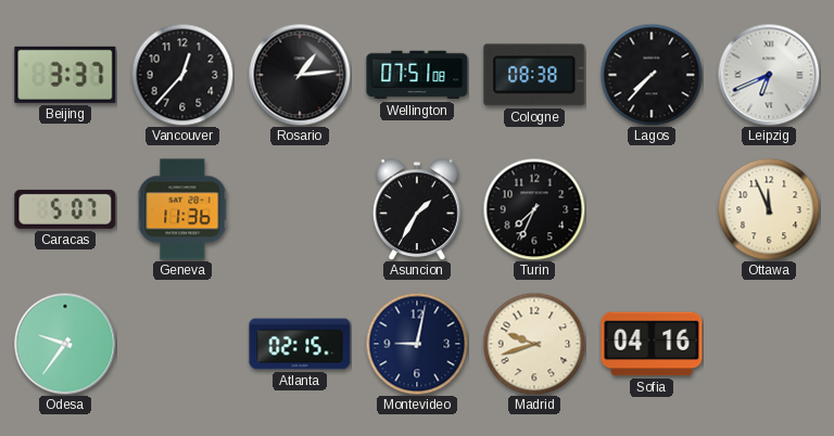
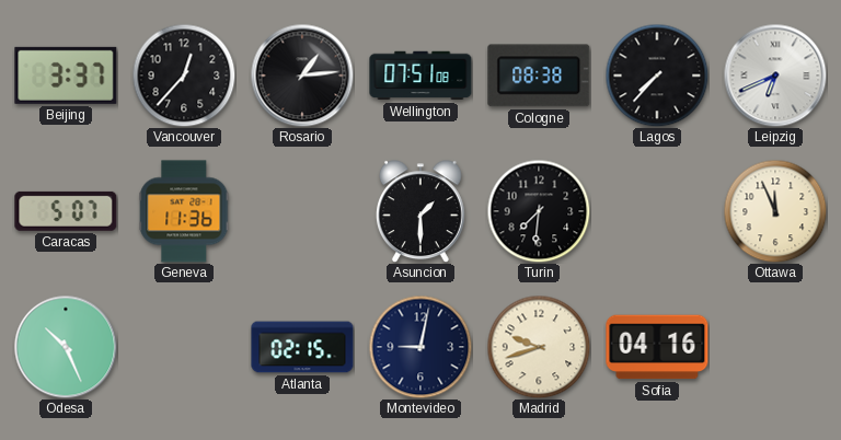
Asuncion: 1:35 -> 1:30
Turin: 7:34 -> 7:31
Odesa: 9:36 -> 10:26
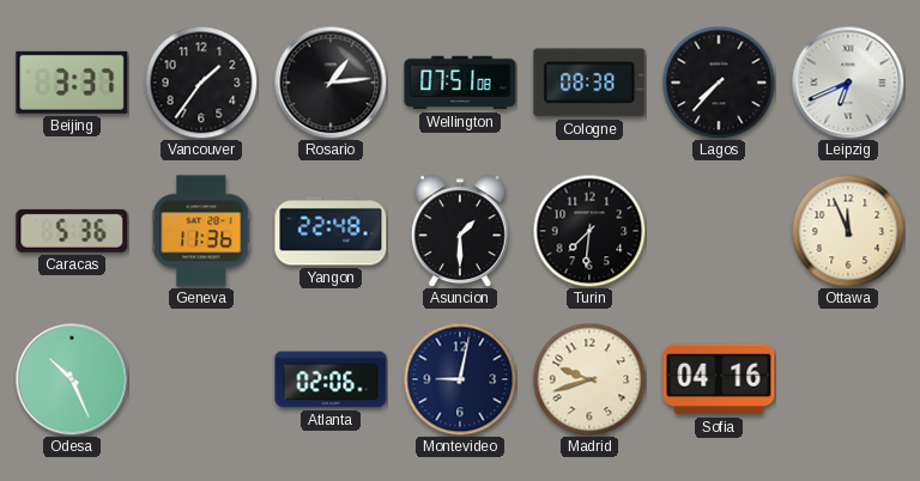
Vancouver: 12:37 -> 1:36
Caracas: 5:07 -> 5:36
Yangon: none -> 22:48
Atlanta: 02:15 -> 02:06
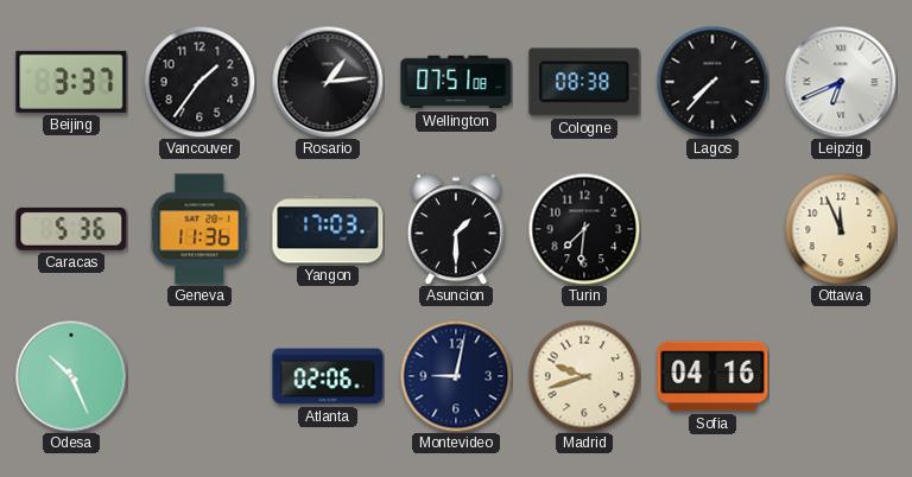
Yangon: 22:48 -> 17:03
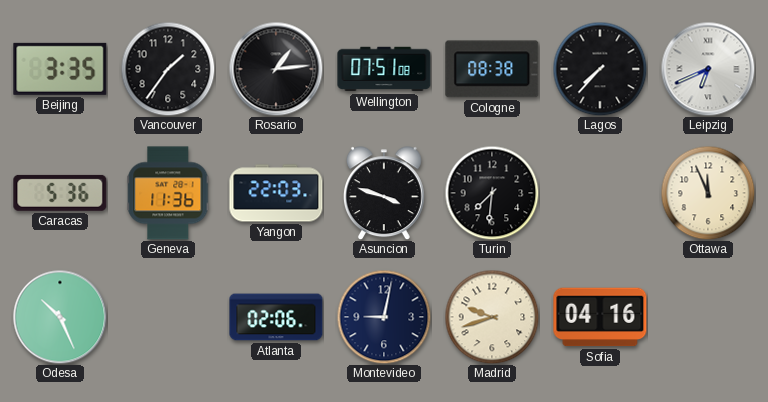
Beijing: 3:37 -> 3:35
Yangon: 17:03 -> 22:03
Asuncion: 1:30 -> 3:48
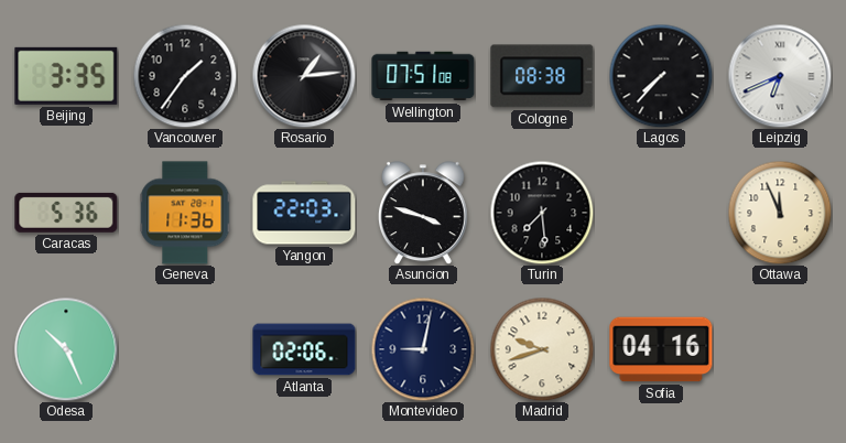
Turin: 7:31 -> 7:29
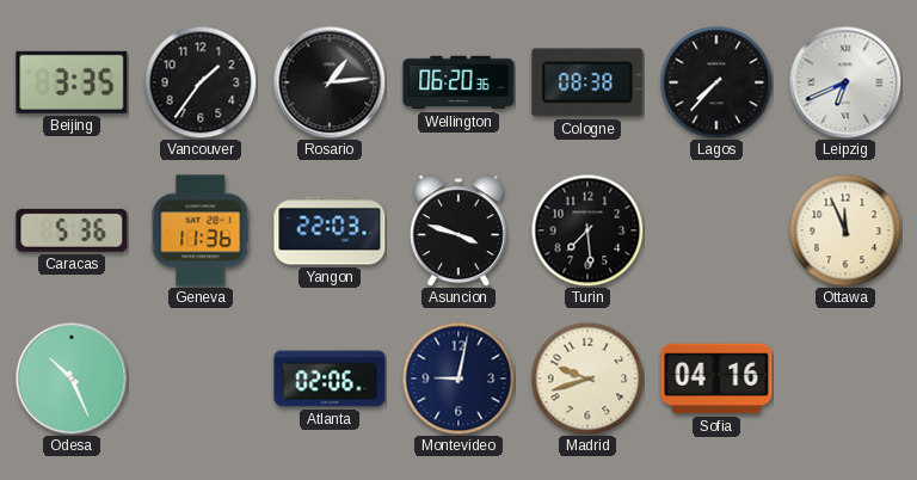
Wellington: 07:51 -> 06:20
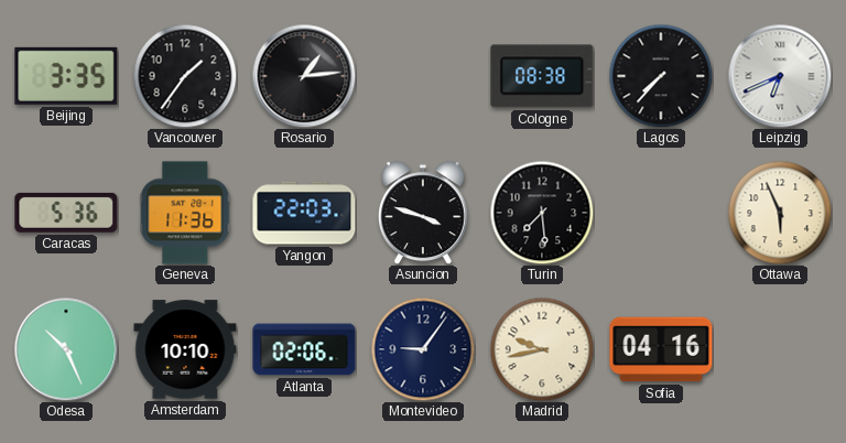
Wellington: 06:20 -> none
Ottawa: 11:56 -> 5:56
Amsterdam: none -> 10:10
Montevideo: 9:02 -> 9:06
Madrid: 9:42 -> 9:43
